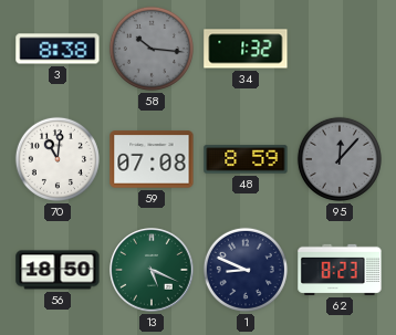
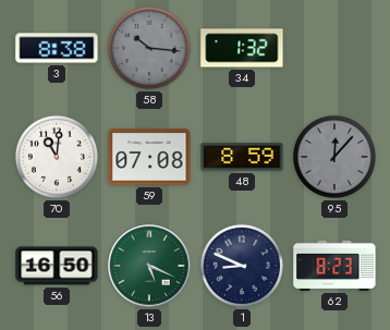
56: 18:50 -> 16:50
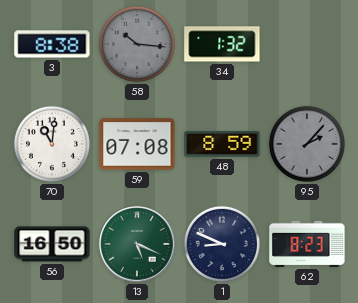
95: 12:07 -> 2:07
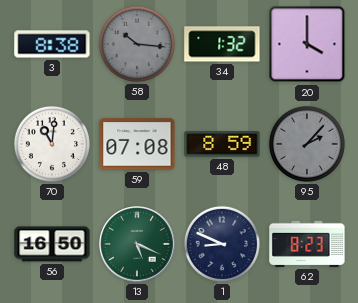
20: none -> 4:00
